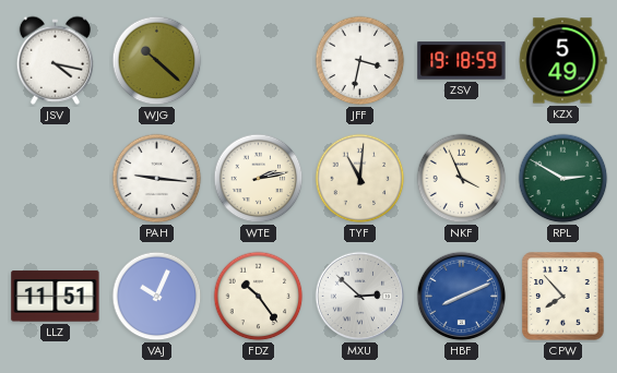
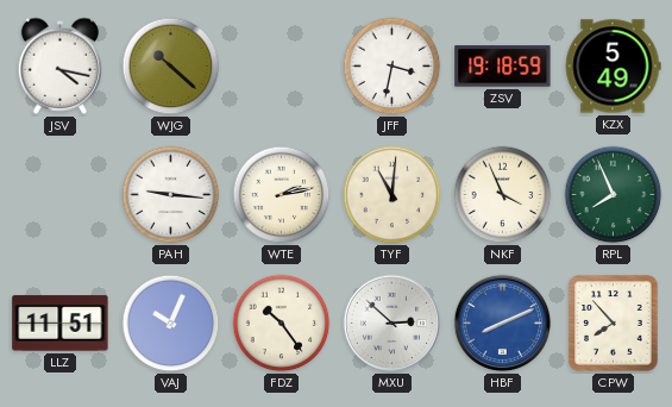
RPL: 2:50 -> 7:56
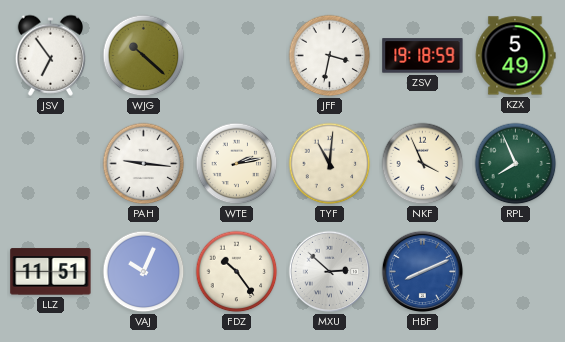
JSV: 4:17 -> 6:54
CPW: 7:53 -> none
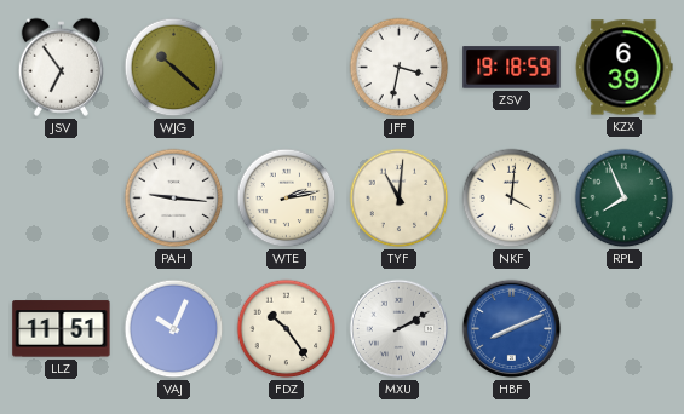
KZX: 5:49 -> 6:39
NKF: 3:56 -> 4:01
MXU: 2:52 -> 2:10
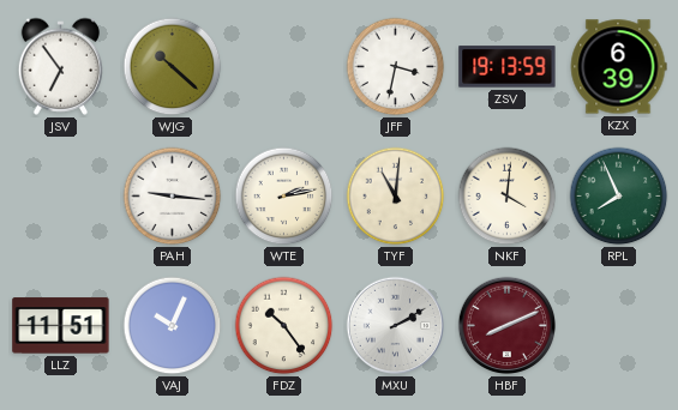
ZSV: 19:18 -> 19:13
HBF dial: blue -> burgundy
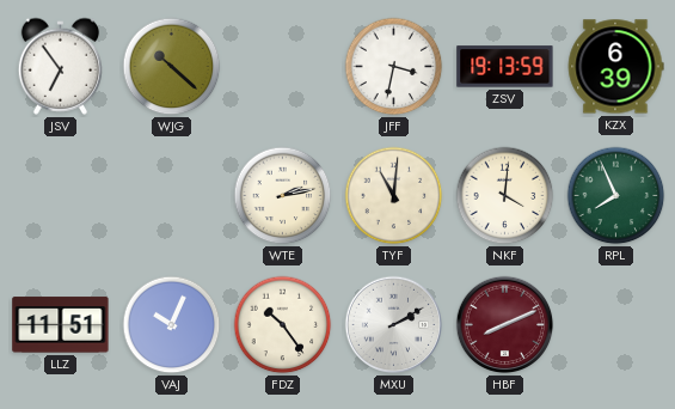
PAH: 9:16 -> none
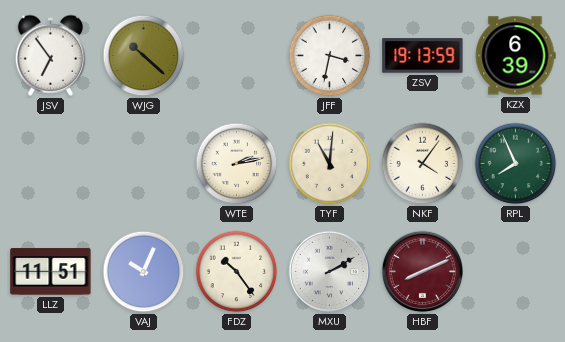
NKF: 4:01 -> 4:06
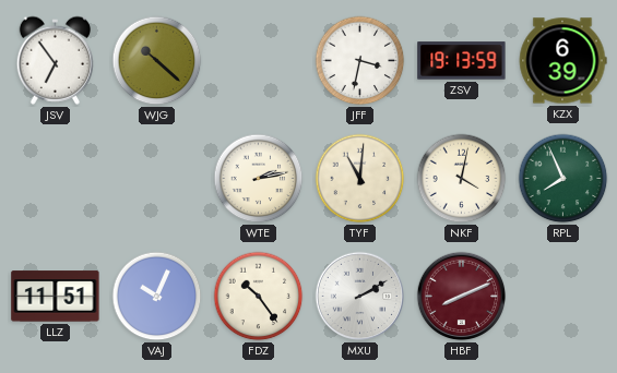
NKF: 4:06 -> 4:02
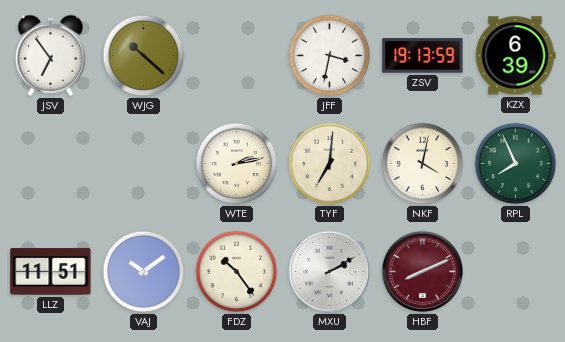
TYF: 11:01 -> 7:01
VAJ: 10:04 -> 10:09
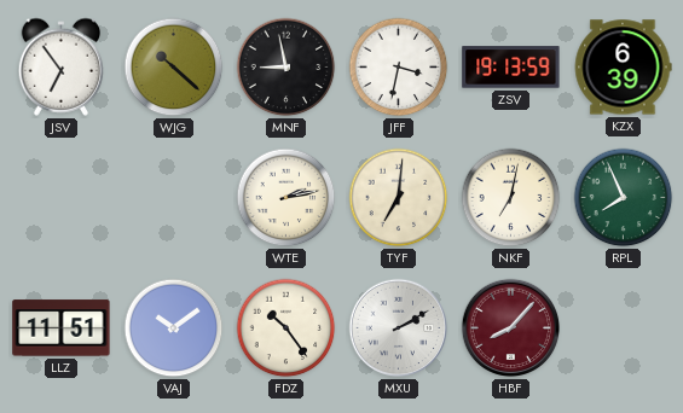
MNF: none -> 8:58
NKF: 4:02 -> 7:02
HBF: 8:11 -> 8:07
